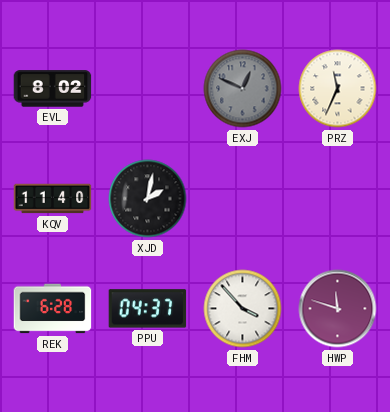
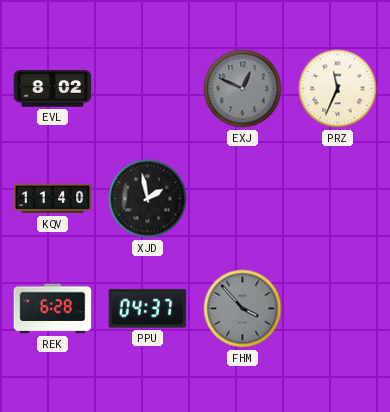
XJD: 2:02 -> 1:58
FHM dial: white -> grey
HWP: 11:48 -> none
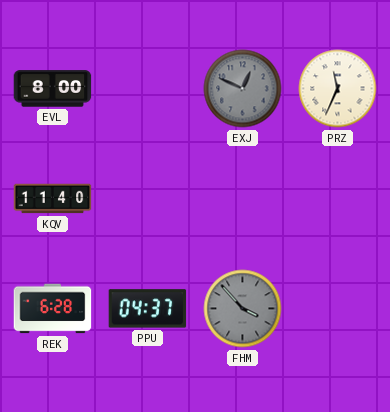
EVL: 8:02 -> 8:00
XJD: 1:58 -> none
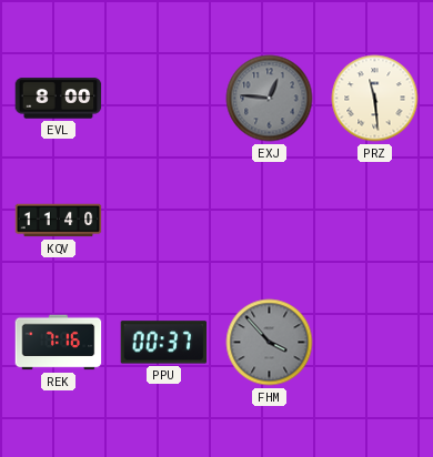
EXJ: 12:49 -> 12:46
PRZ: 11:34 -> 11:29
REK: 6:28 -> 7:16
PPU: 04:37 -> 00:37
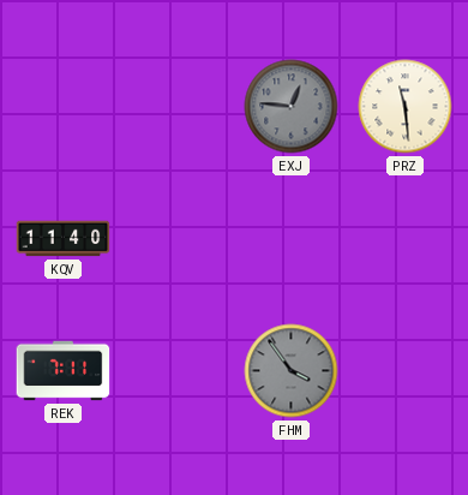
EVL: 8:00 -> none
REK: 7:16 -> 7:11
PPU: 00:37 -> none
FHM: 3:53 -> 3:54
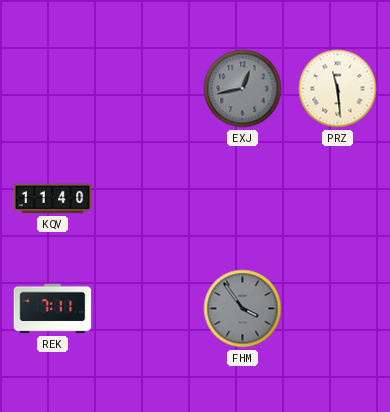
EXJ: 12:46 -> 12:43
